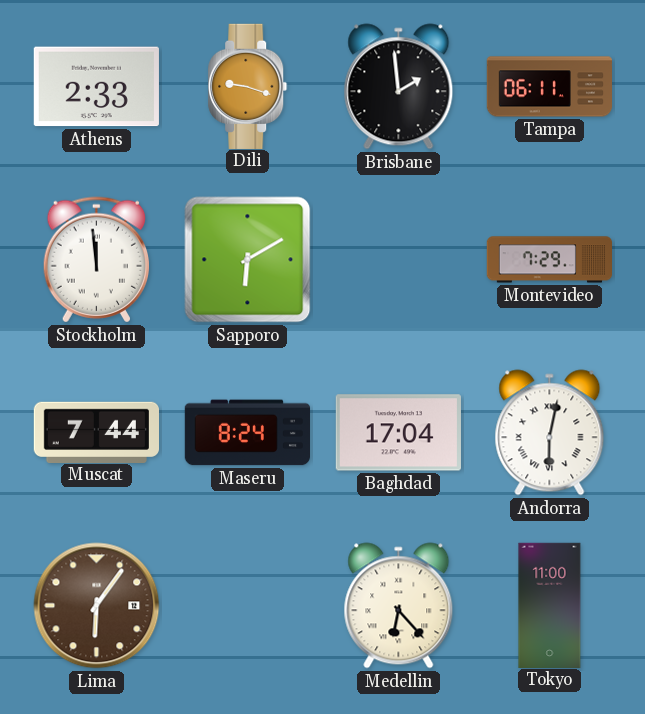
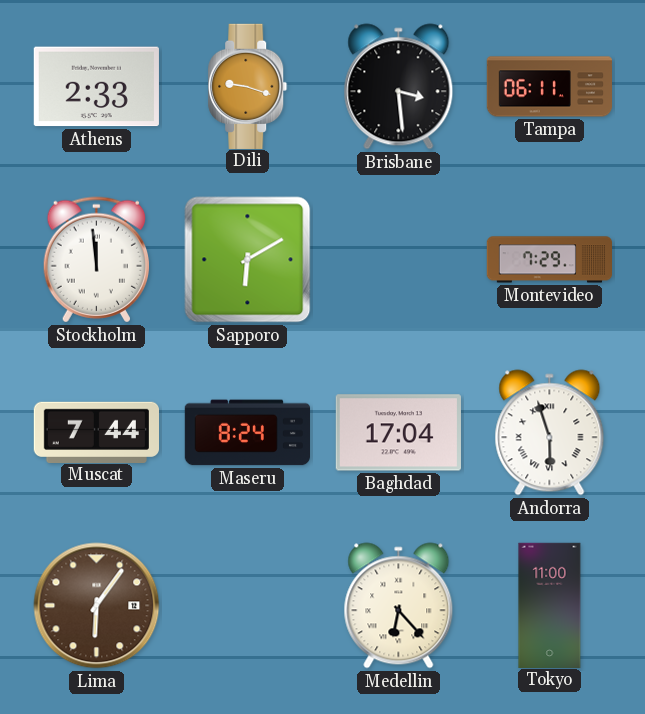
Brisbane: 1:59 -> 3:29
Andorra: 6:02 -> 5:57
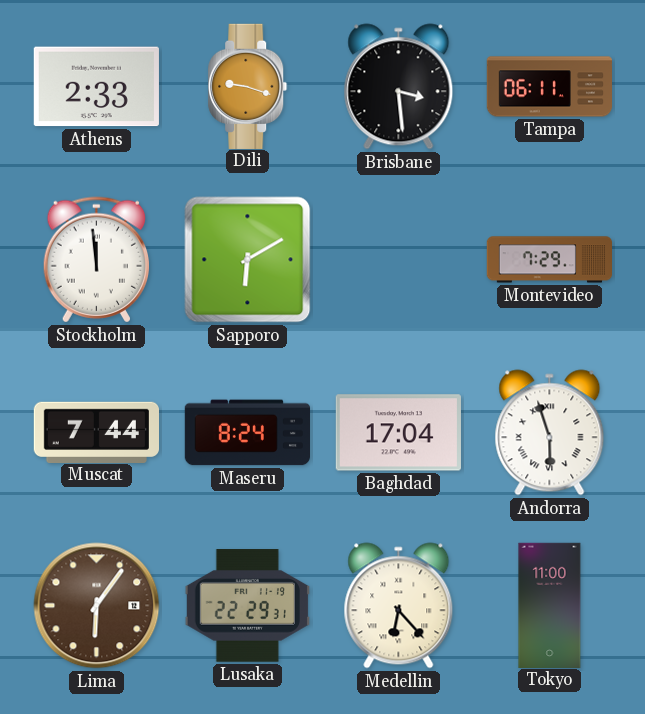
Lusaka: none -> 22:29
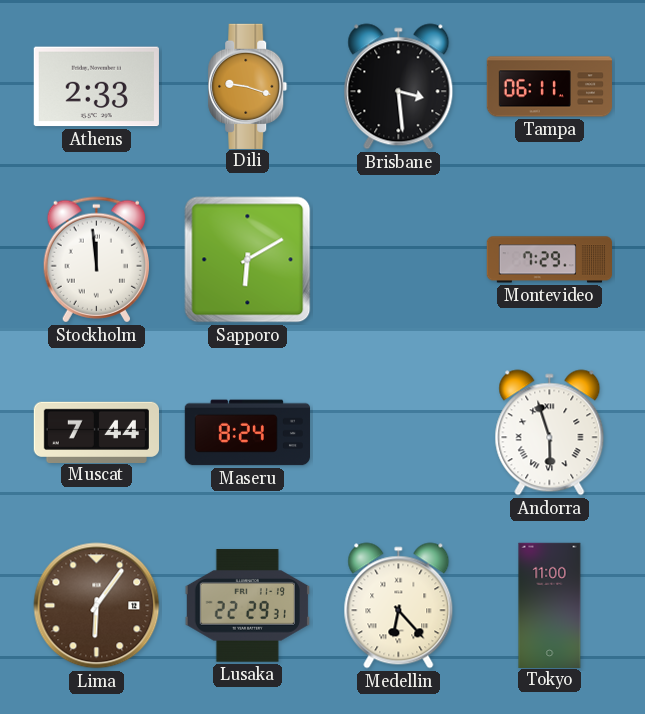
Baghdad: 17:04 -> none
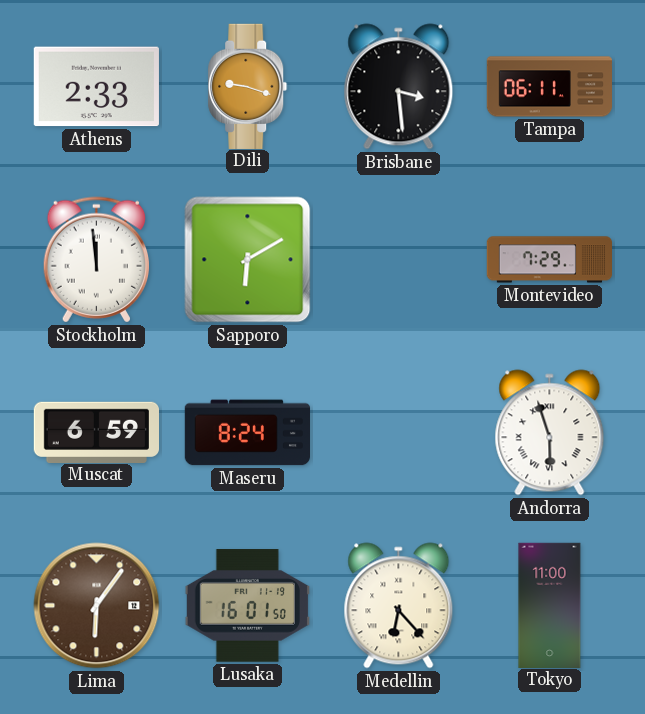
Muscat: 7:44 -> 6:59
Lusaka: 22:29 -> 16:01
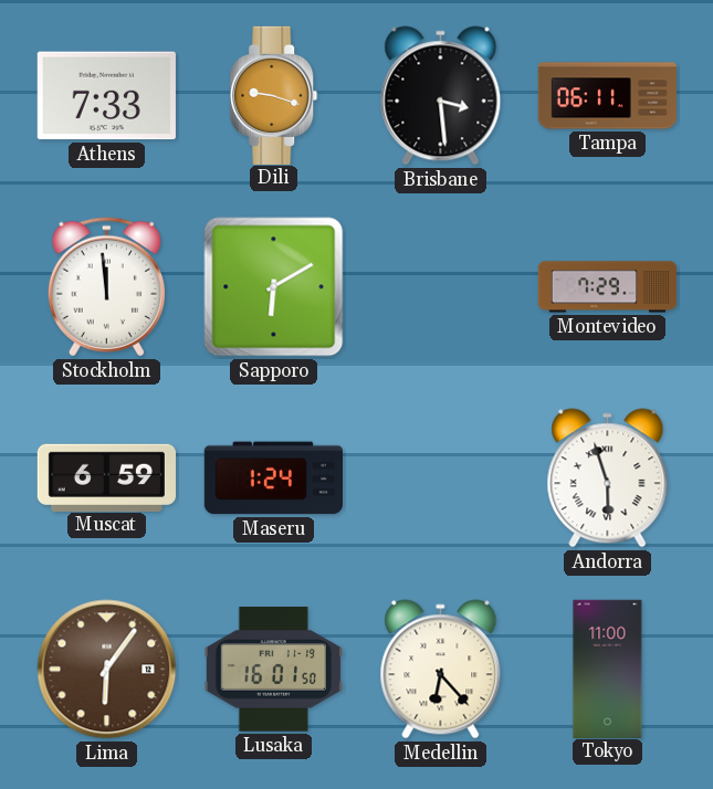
Athens: 2:33 -> 7:33
Maseru: 8:24 -> 1:24
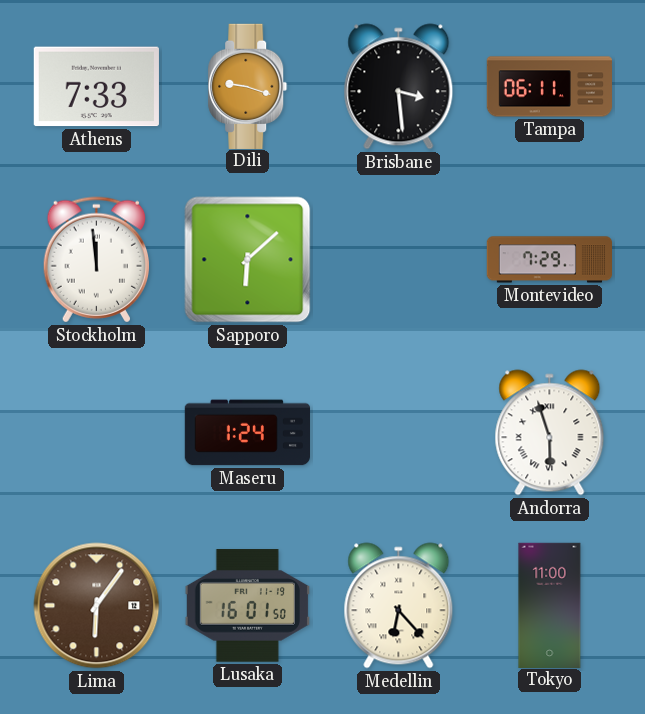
Sapporo: 6:10 -> 6:08
Muscat: 6:59 -> none
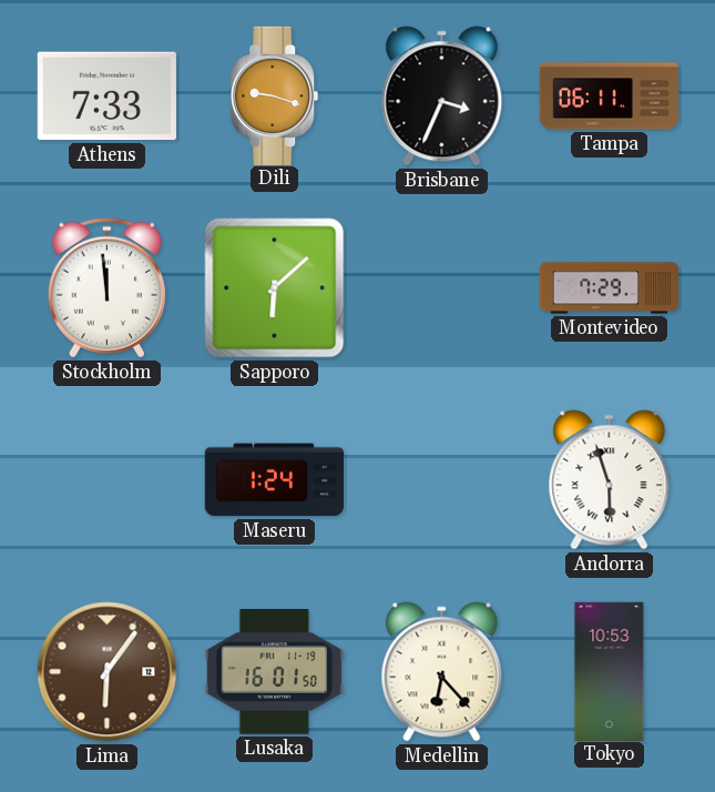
Brisbane: 3:29 -> 3:34
Tokyo: 11:00 -> 10:53
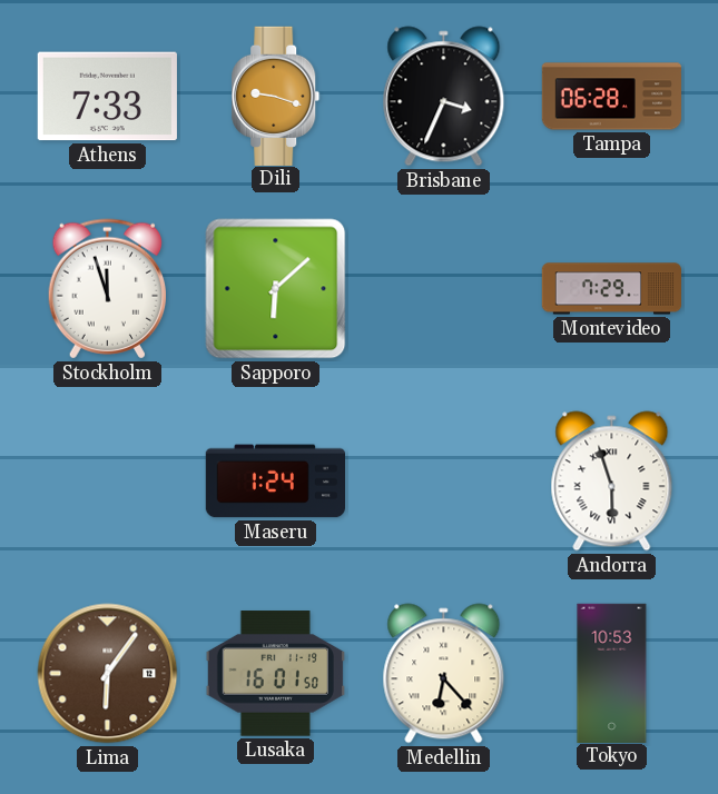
Tampa: 06:11 -> 06:28
Stockholm: 11:59 -> 11:57
